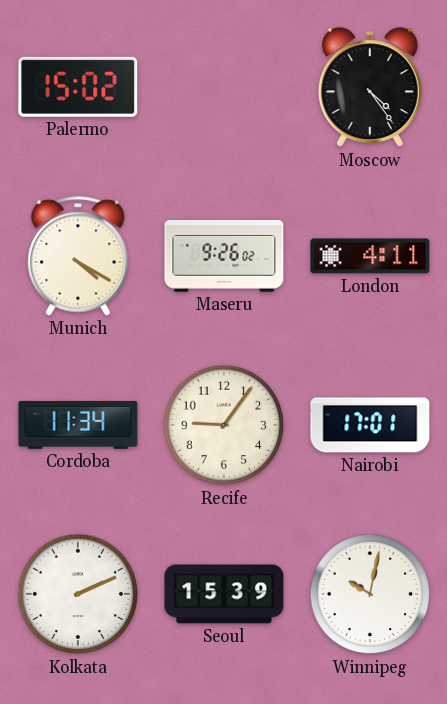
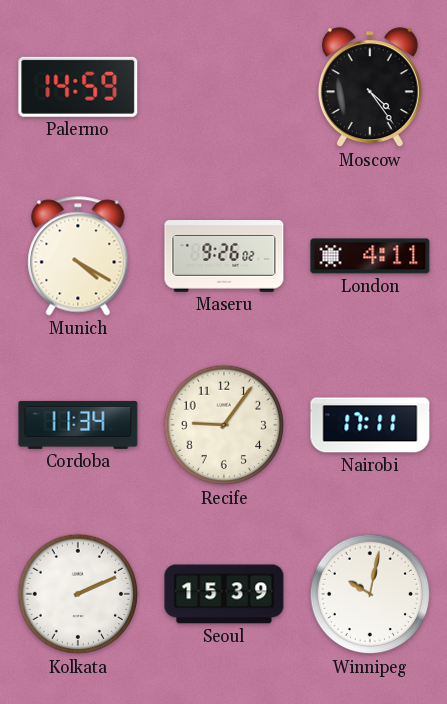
Palermo: 15:02 -> 14:59
Nairobi: 17:01 -> 17:11
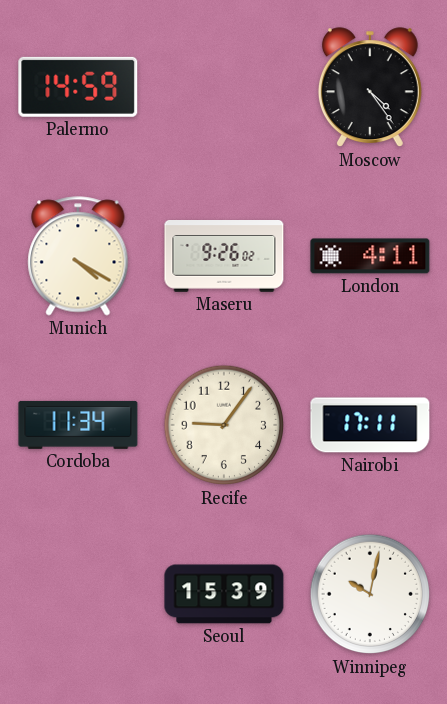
Kolkata: 2:11 -> none
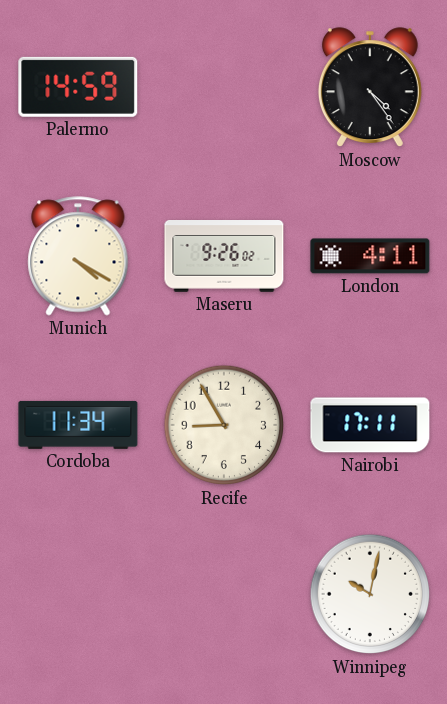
Recife: 9:06 -> 8:55
Seoul: 15:39 -> none
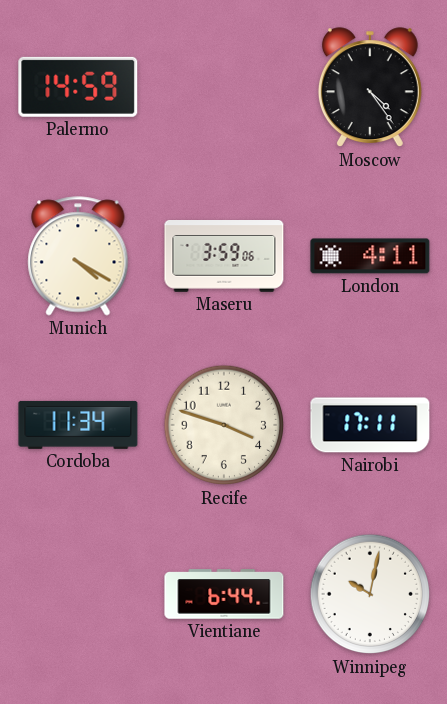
Maseru: 9:26 -> 3:59
Recife: 8:55 -> 3:48
Vientiane: none -> 6:44
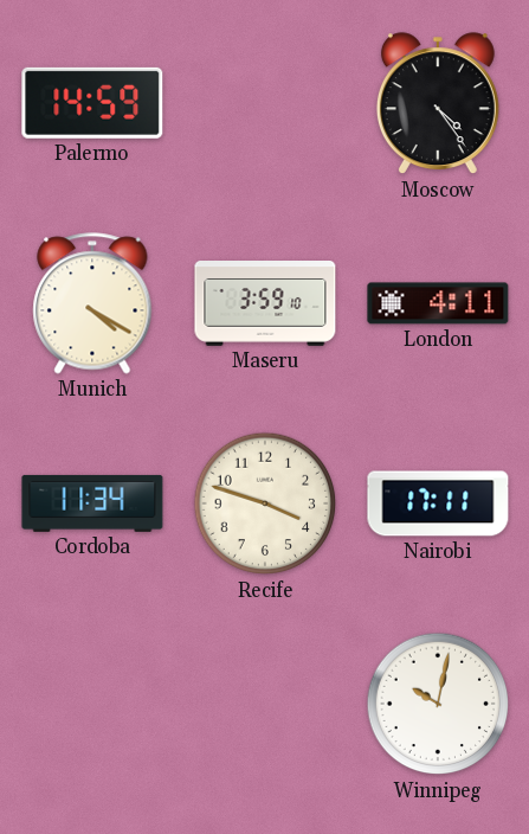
Maseru: 3:59:06 -> 3:59:10
Vientiane: 6:44 -> none
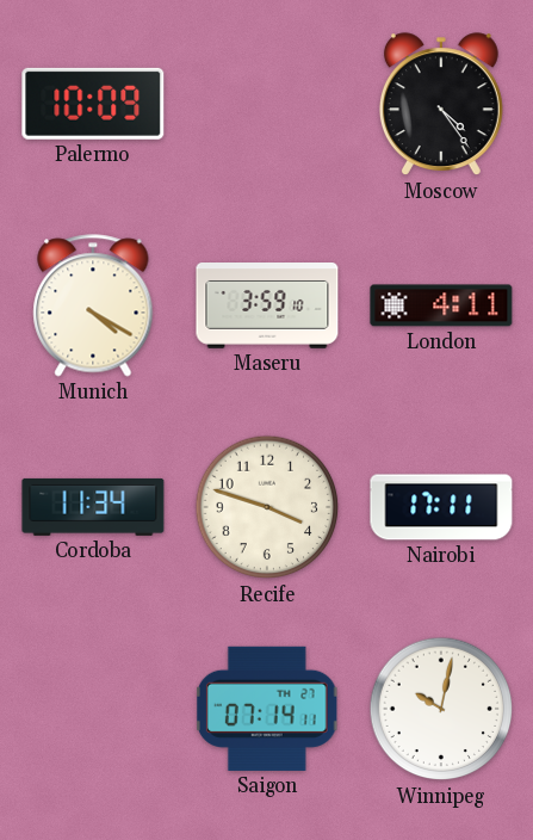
Palermo: 14:59 -> 10:09
Saigon: none -> 07:14
